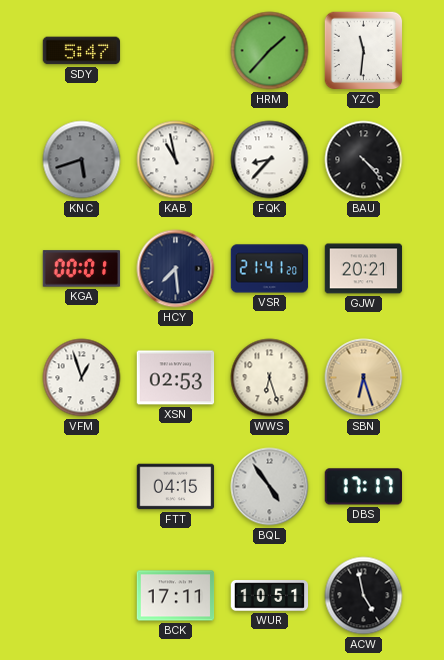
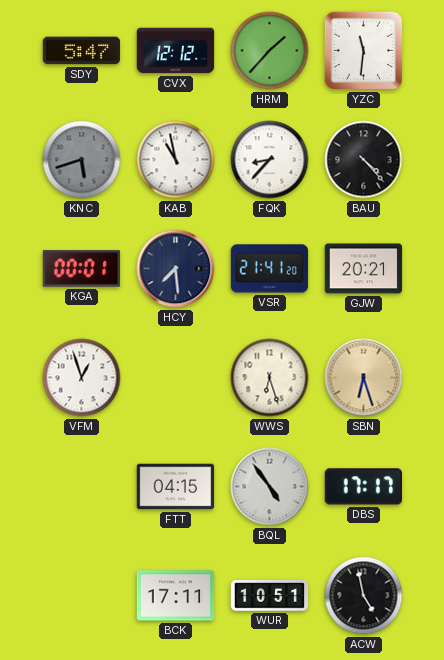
CVX: none -> 12:12
XSN: 02:53 -> none
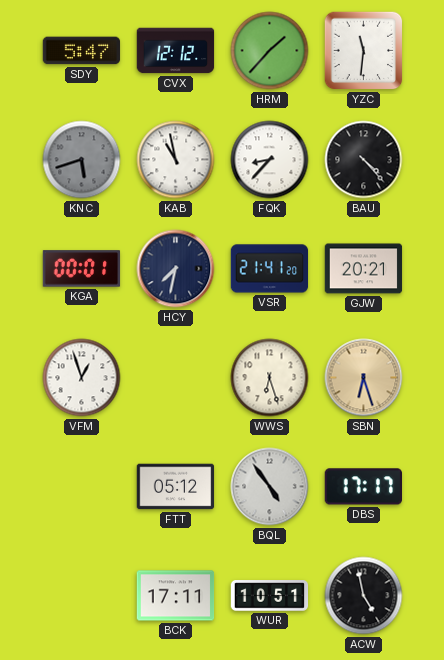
HCY: 7:29 -> 7:32
FTT: 04:15 -> 05:12
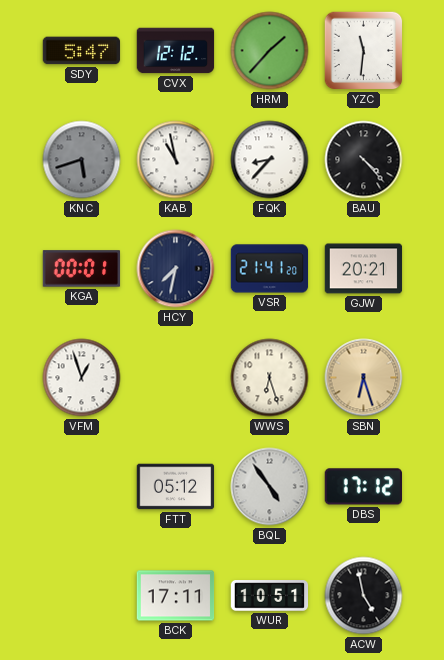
DBS: 17:17 -> 17:12
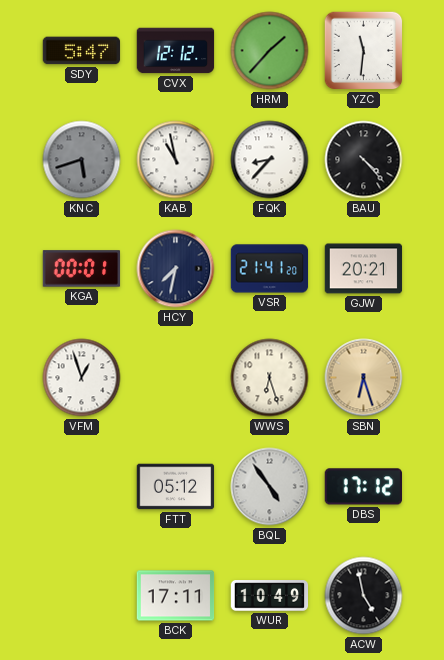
WUR: 10:51 -> 10:49
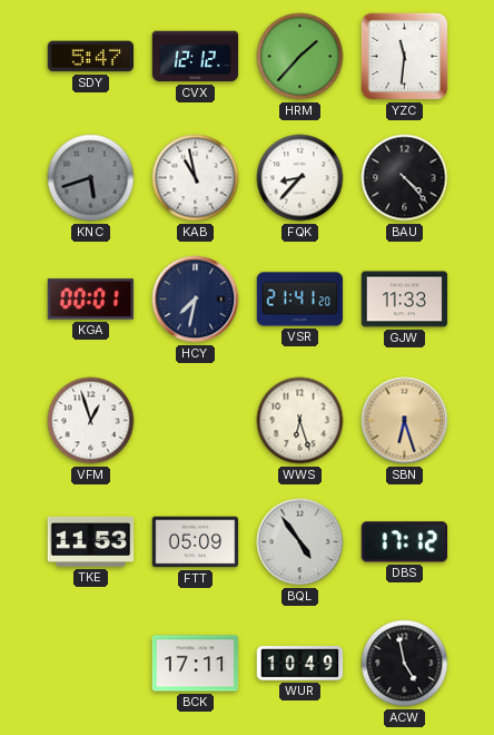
GJW: 20:21 -> 11:33
TKE: none -> 11:53
FTT: 05:12 -> 05:09
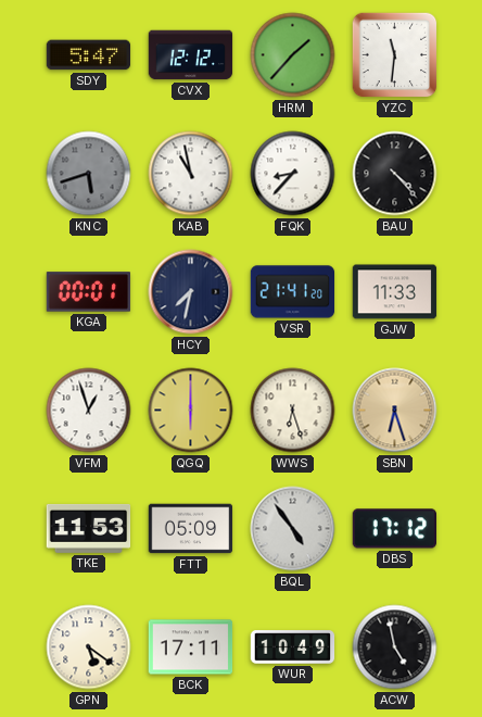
QGQ: none -> 6:00
GPN: none -> 5:21
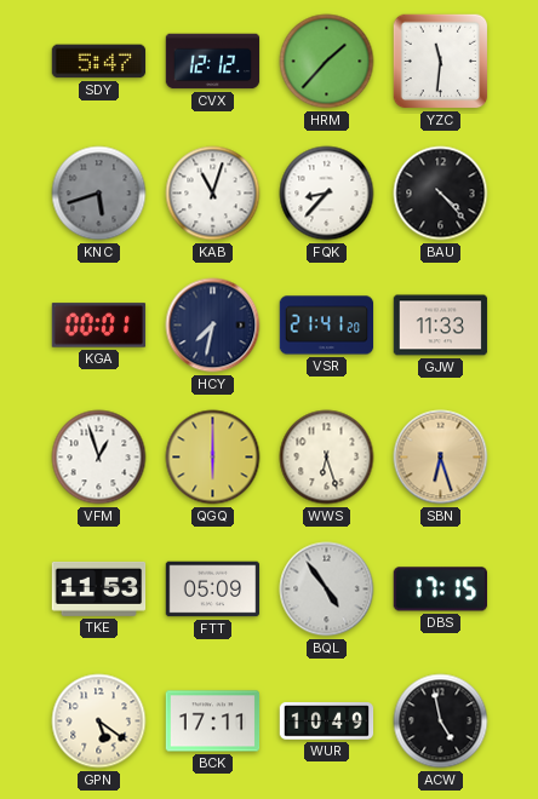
KAB: 10:58 -> 11:03
DBS: 17:12 -> 17:15
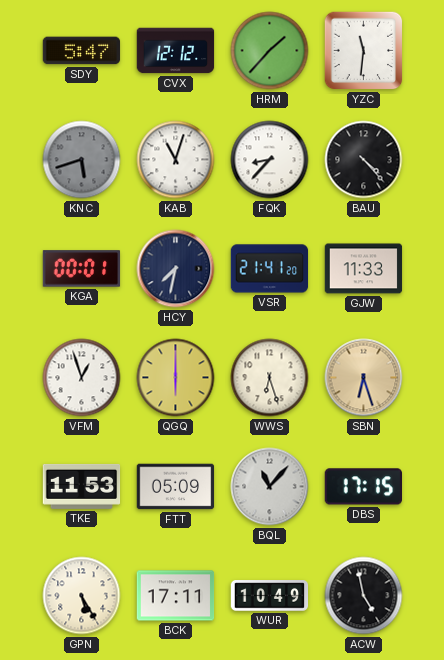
BQL: 4:54 -> 11:07
GPN: 5:21 -> 5:25
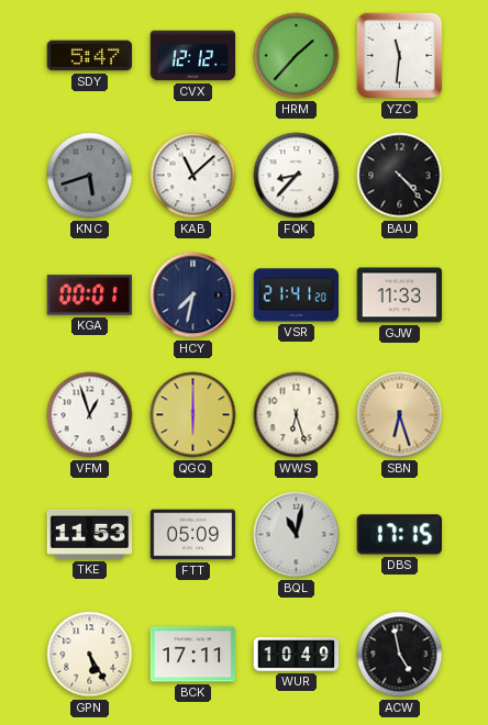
KAB: 11:03 -> 11:08
BQL: 11:07 -> 11:02
